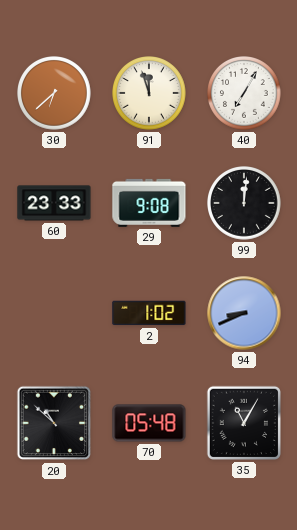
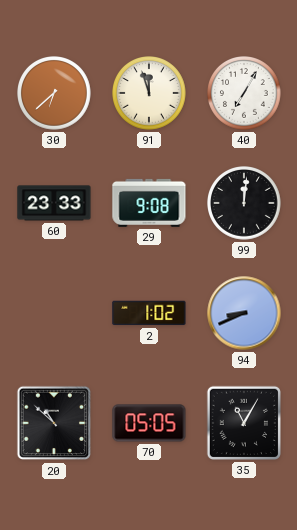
70: 05:48 -> 05:05
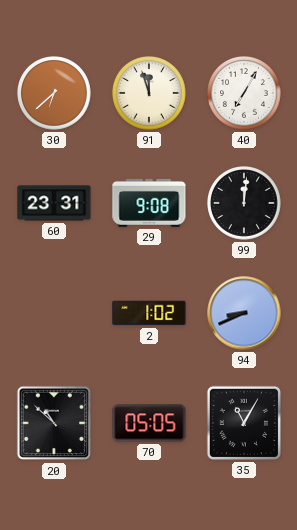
60: 23:33 -> 23:31
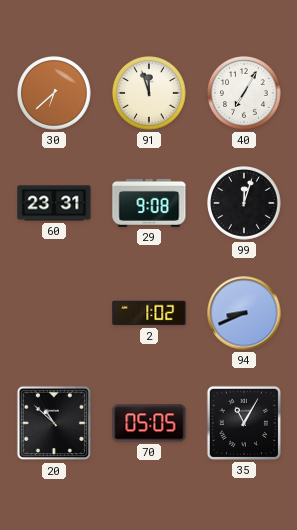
99: 12:01 -> 12:03
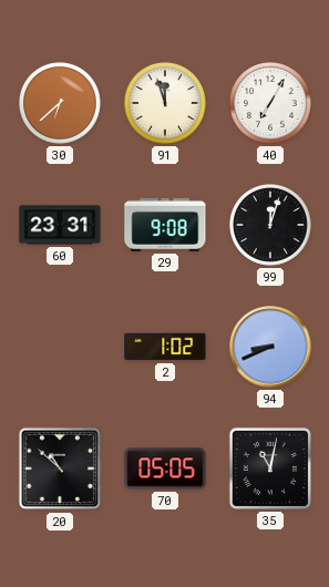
35: 11:05 -> 11:02
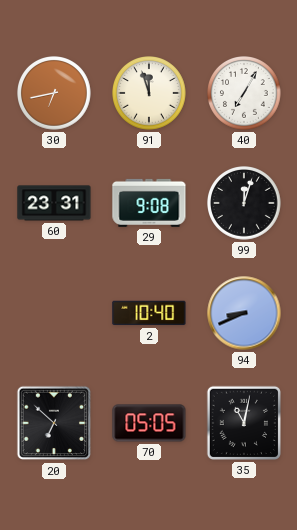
30: 6:38 -> 6:43
2: 1:02 -> 10:40
20: 10:52 -> 6:52
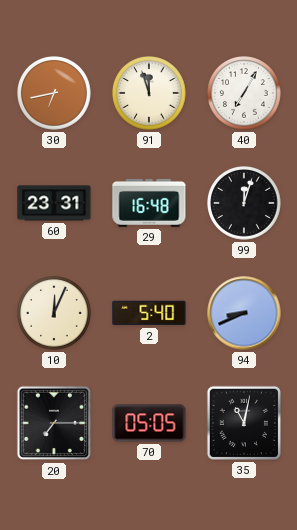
29: 9:08 -> 16:48
10: none -> 12:04
2: 10:40 -> 5:40
20: 6:52 -> 7:15
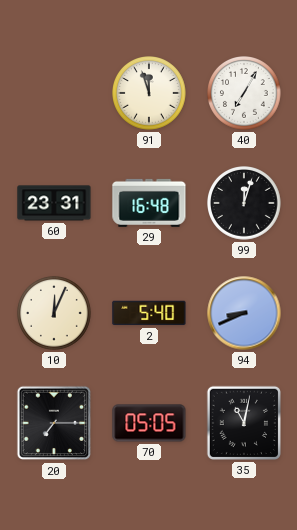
30: 6:43 -> none
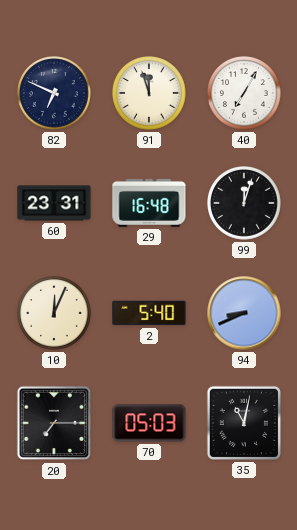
82: none -> 6:49
70: 05:05 -> 05:03
